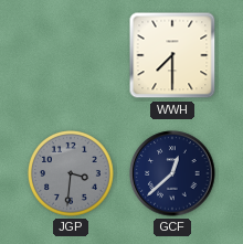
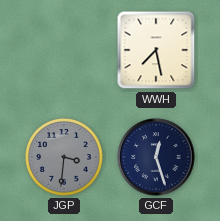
WWH: 7:30 -> 7:28
GCF: 12:38 -> 12:27
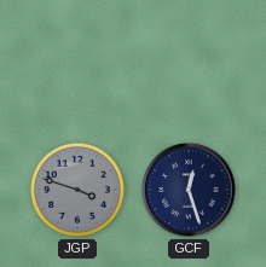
WWH: 7:28 -> none
JGP: 3:31 -> 3:48
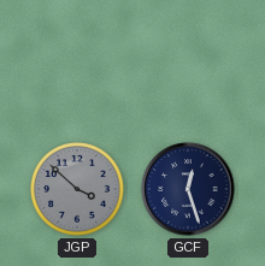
JGP: 3:48 -> 3:52
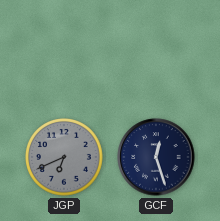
JGP: 3:52 -> 6:41
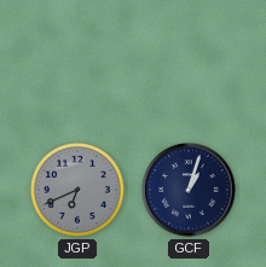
GCF: 12:27 -> 1:03
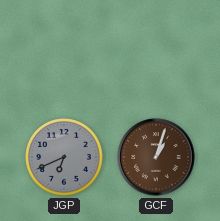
GCF dial: navy -> brown
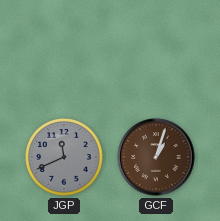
JGP: 6:41 -> 11:41
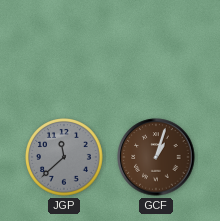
JGP: 11:41 -> 11:38
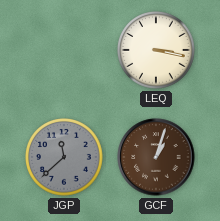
LEQ: none -> 3:17
